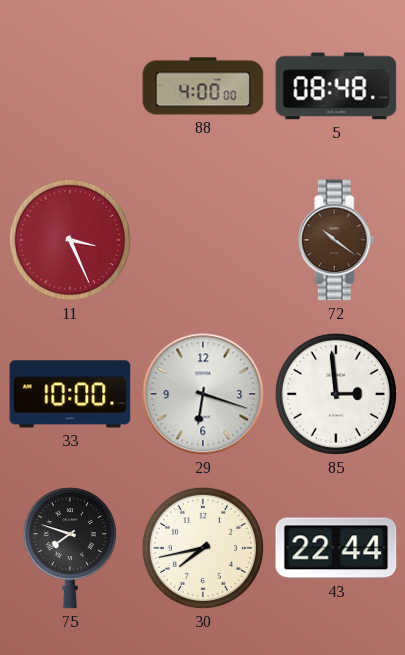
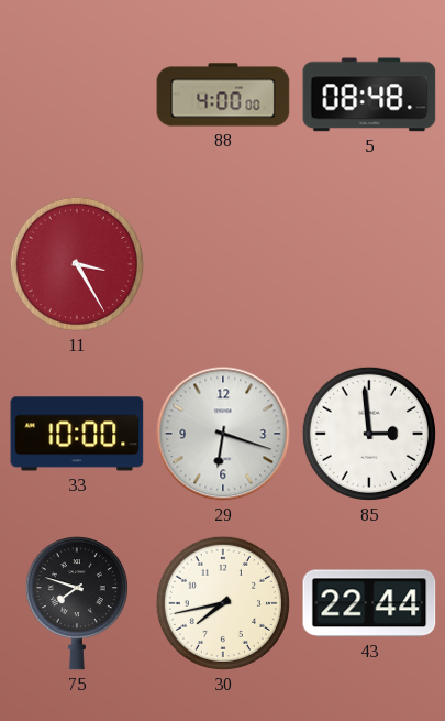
11: 3:26 -> 3:25
72: 10:21 -> none
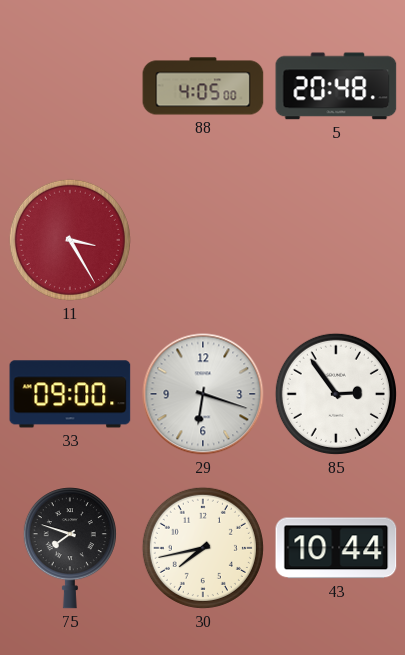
88: 4:00 -> 4:05
5: 08:48 -> 20:48
33: 10:00 -> 09:00
85: 2:59 -> 2:54
43: 22:44 -> 10:44
